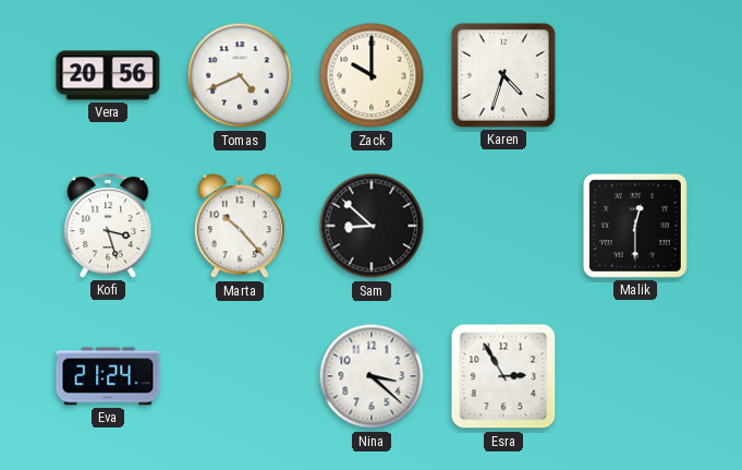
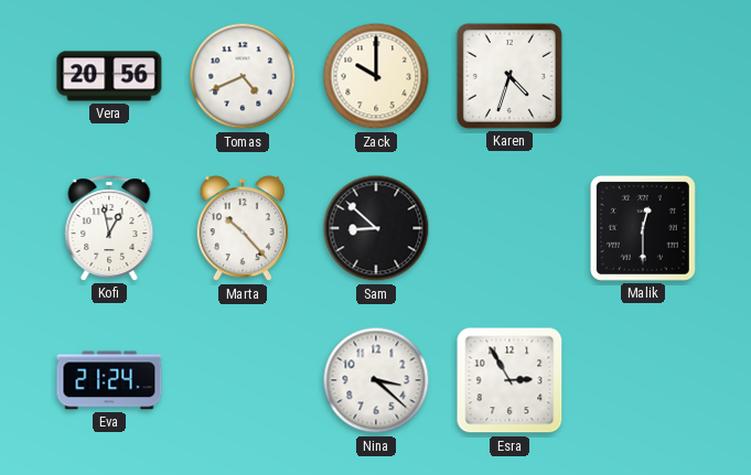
Kofi: 3:27 -> 12:58
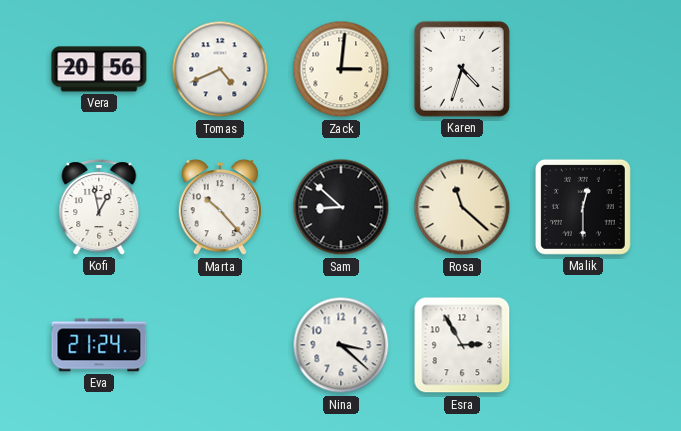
Zack: 10:00 -> 3:01
Rosa: none -> 11:22
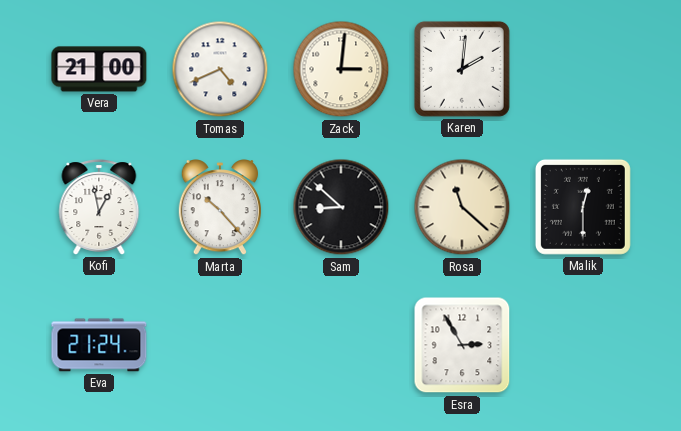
Vera: 20:56 -> 21:00
Karen: 4:33 -> 2:01
Nina: 3:22 -> none
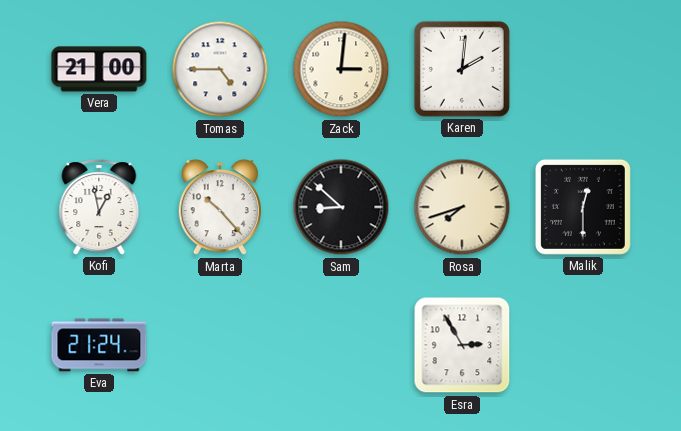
Tomas: 4:41 -> 4:45
Rosa: 11:22 -> 7:42
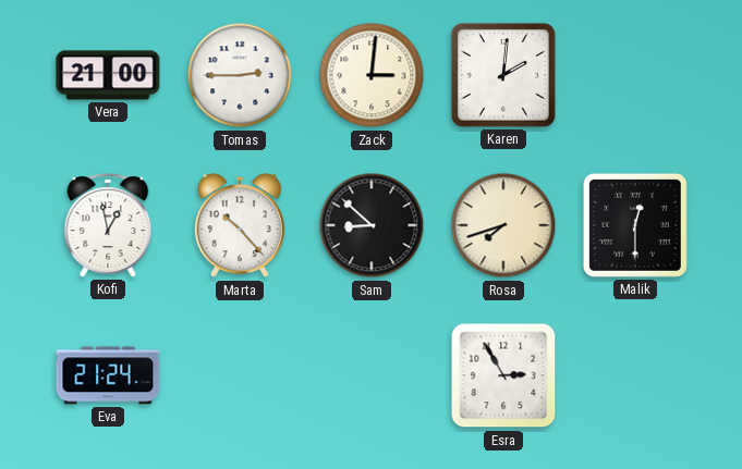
Tomas: 4:45 -> 2:45
